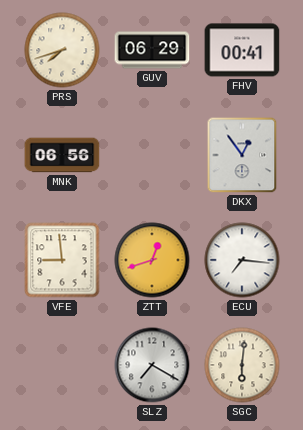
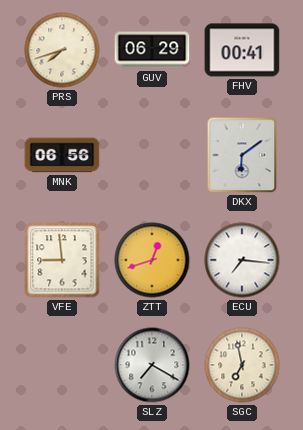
DKX: 12:54 -> 6:09
SGC: 6:01 -> 6:58
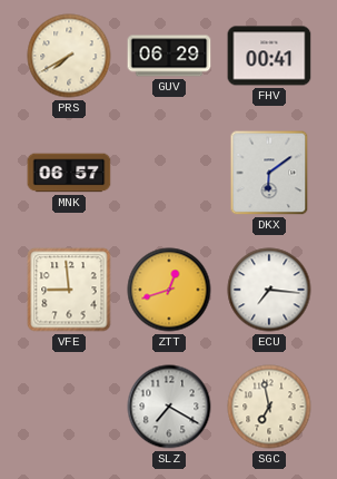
PRS: 7:42 -> 7:40
MNK: 06:56 -> 06:57
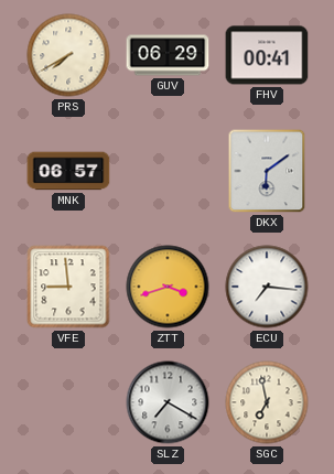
ZTT: 12:42 -> 3:42
